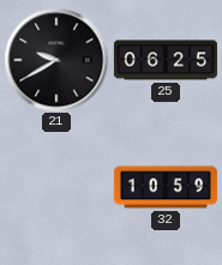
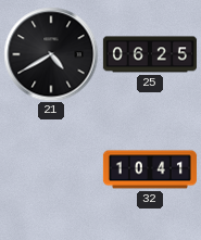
21: 9:40 -> 4:40
32: 10:59 -> 10:41
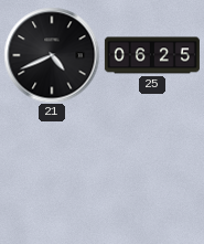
21: 4:40 -> 4:41
32: 10:41 -> none
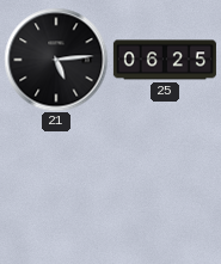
21: 4:41 -> 5:14
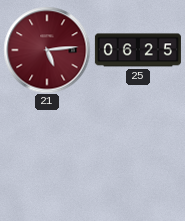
21 dial: black -> burgundy
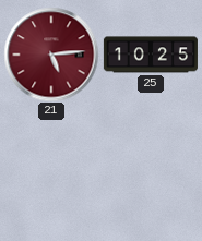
25: 06:25 -> 10:25
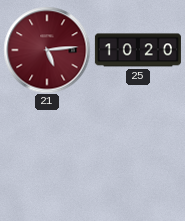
25: 10:25 -> 10:20
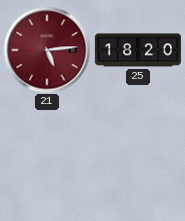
25: 10:20 -> 18:20
